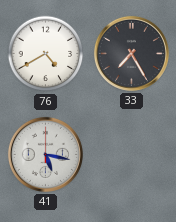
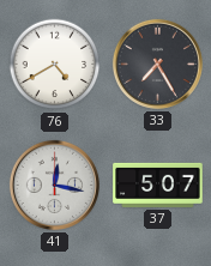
41: 5:17 -> 12:17
37: none -> 5:07
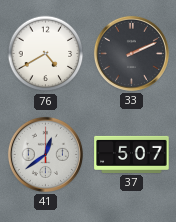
33: 7:25 -> 2:11
41: 12:17 -> 12:39
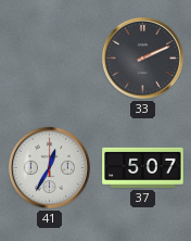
76: 4:40 -> none
41: 12:39 -> 12:35
